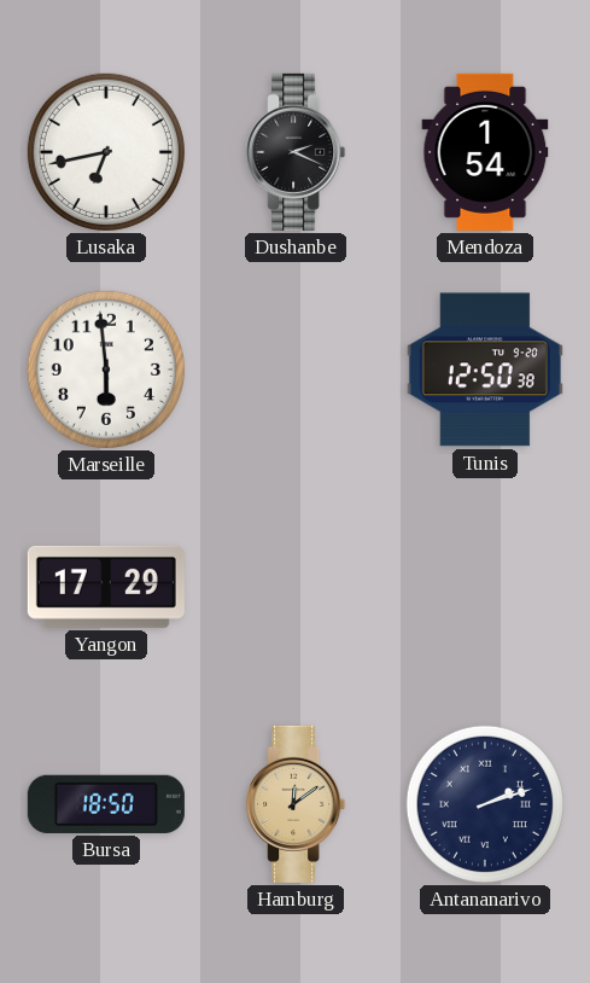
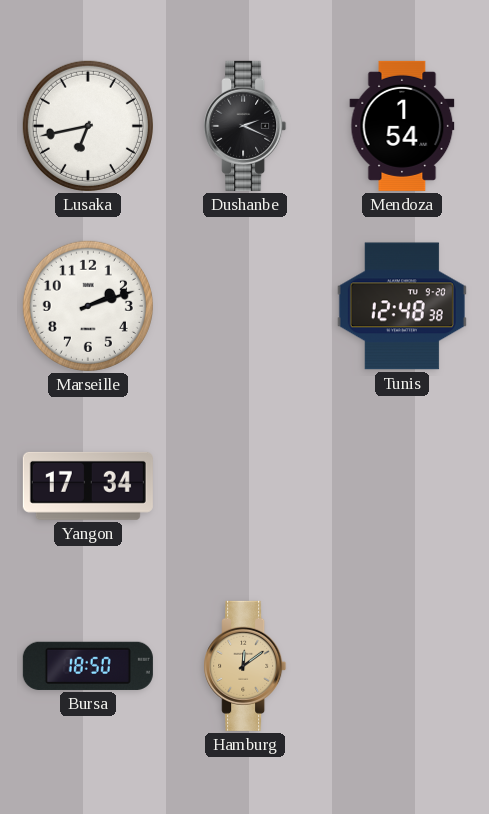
Marseille: 5:59 -> 2:12
Tunis: 12:50 -> 12:48
Yangon: 17:29 -> 17:34
Antananarivo: 2:12 -> none
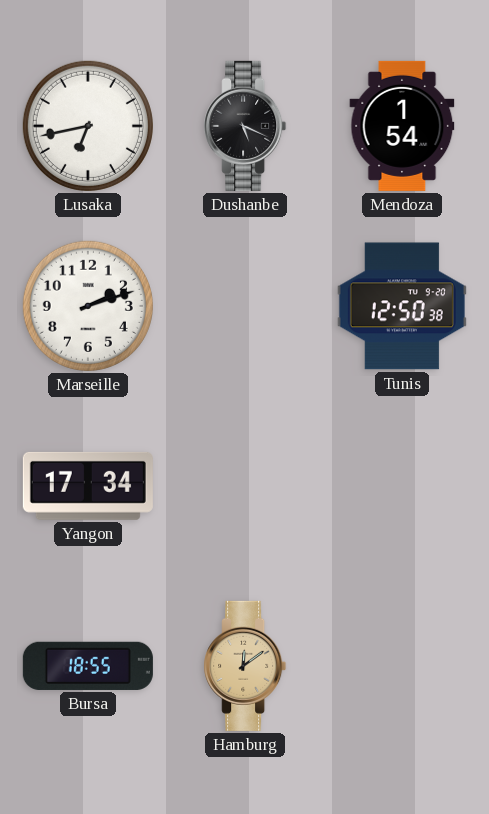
Dushanbe: 2:19 -> 5:19
Tunis: 12:48 -> 12:50
Bursa: 18:50 -> 18:55
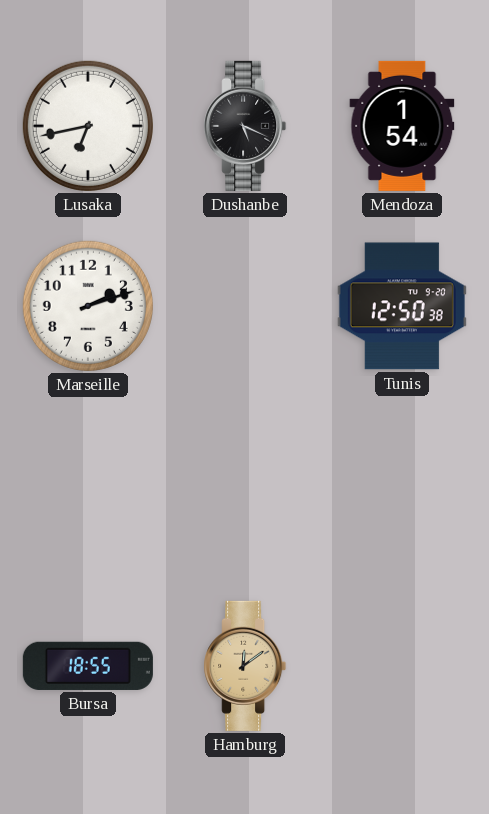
Yangon: 17:34 -> none
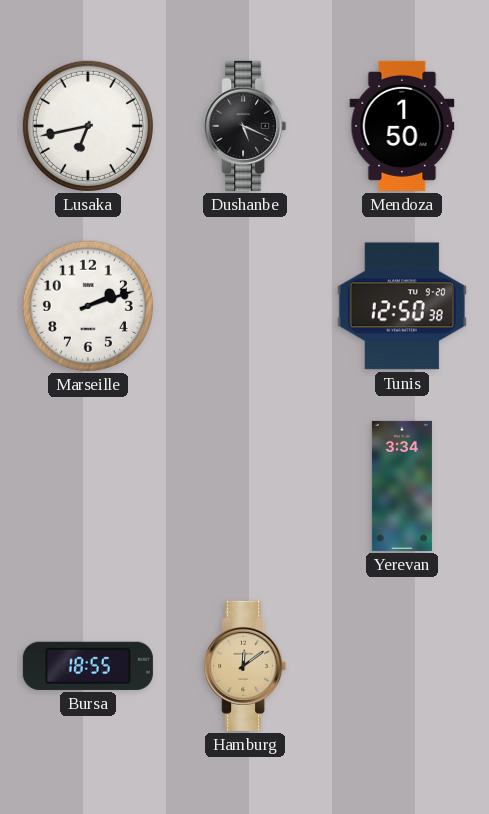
Mendoza: 1:54 -> 1:50
Yerevan: none -> 3:34
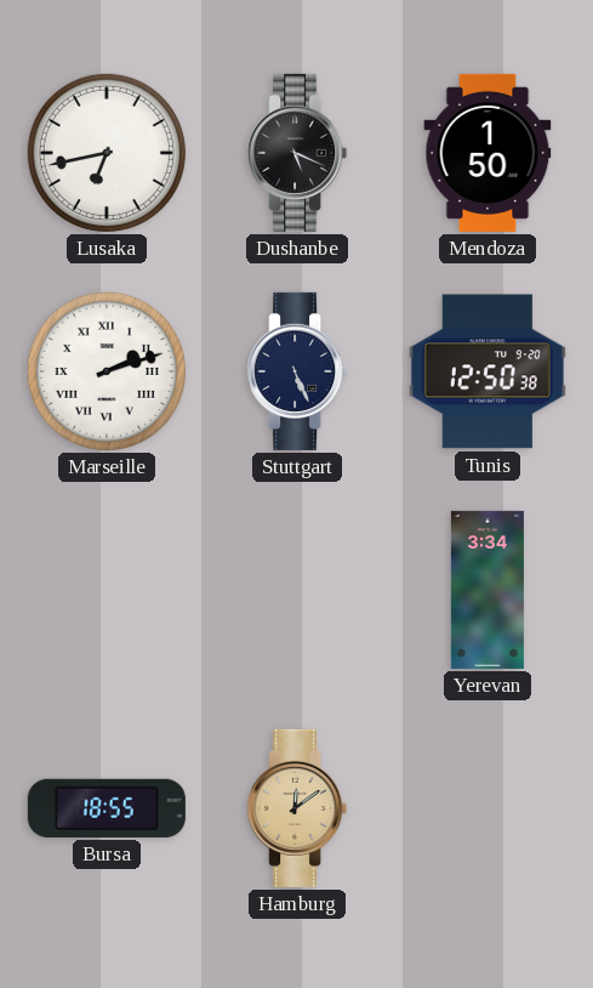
Marseille numerals: Arabic -> Roman
Stuttgart: none -> 5:26
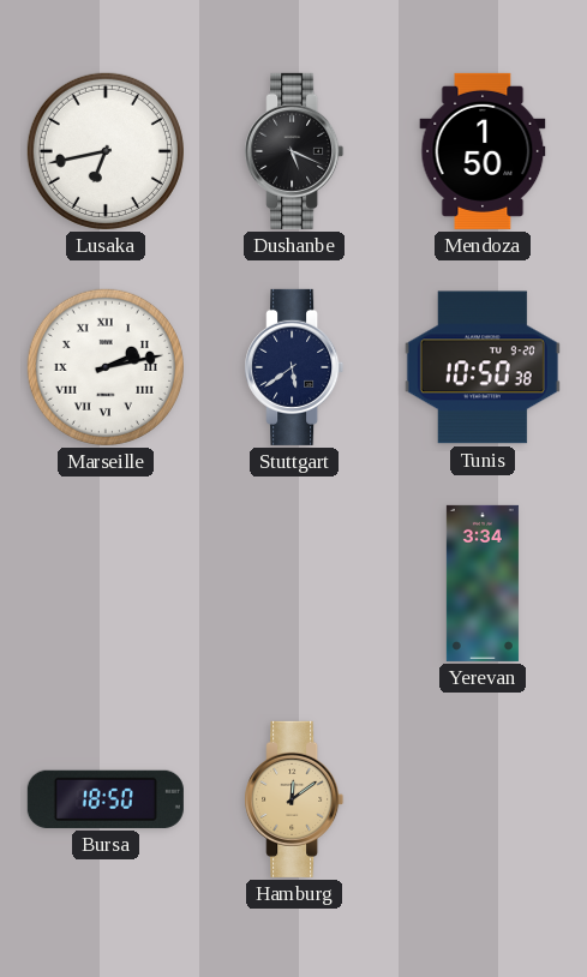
Marseille: 2:12 -> 2:13
Stuttgart: 5:26 -> 5:39
Tunis: 12:50 -> 10:50
Bursa: 18:55 -> 18:50
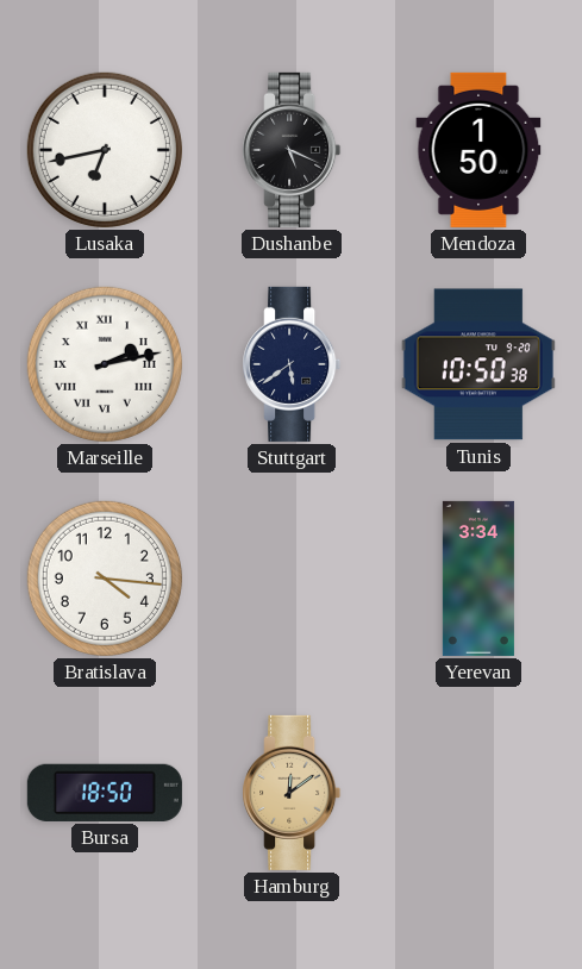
Bratislava: none -> 4:16
